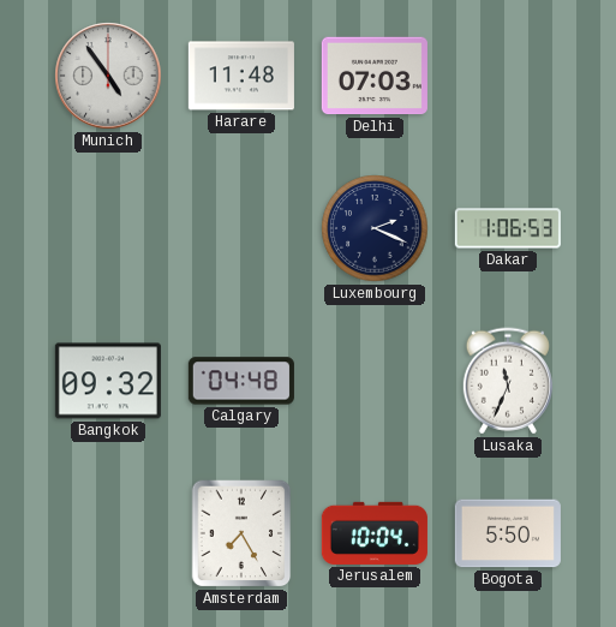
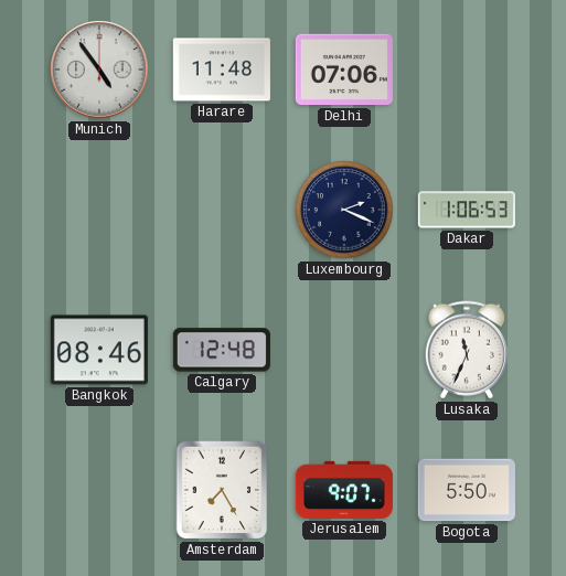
Delhi: 07:03 -> 07:06
Bangkok: 09:32 -> 08:46
Calgary: 04:48 -> 12:48
Jerusalem: 10:04 -> 9:07
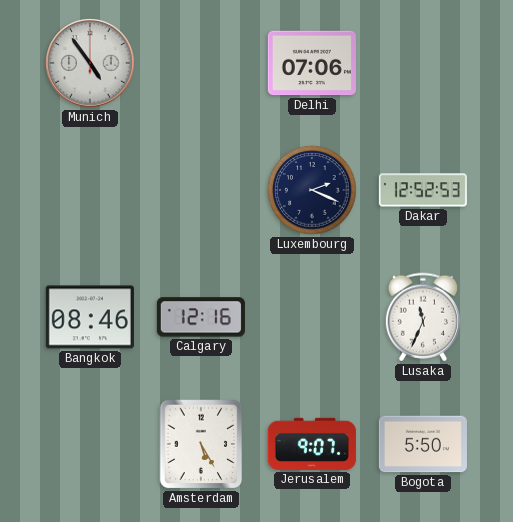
Harare: 11:48 -> none
Dakar: 1:06 -> 12:52
Calgary: 12:48 -> 12:16
Amsterdam: 7:25 -> 5:25
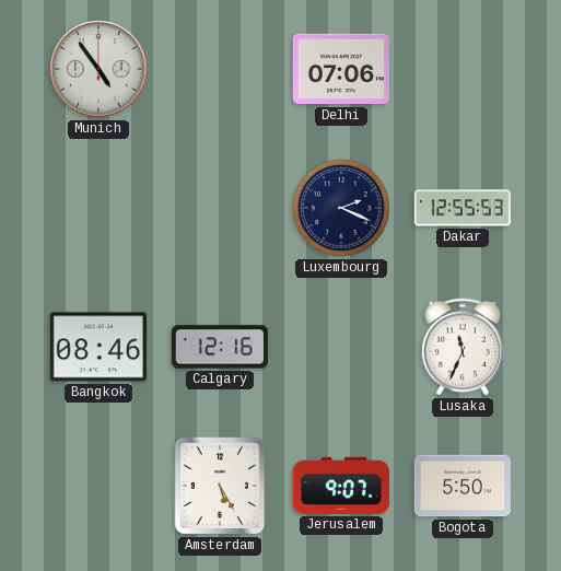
Dakar: 12:52 -> 12:55
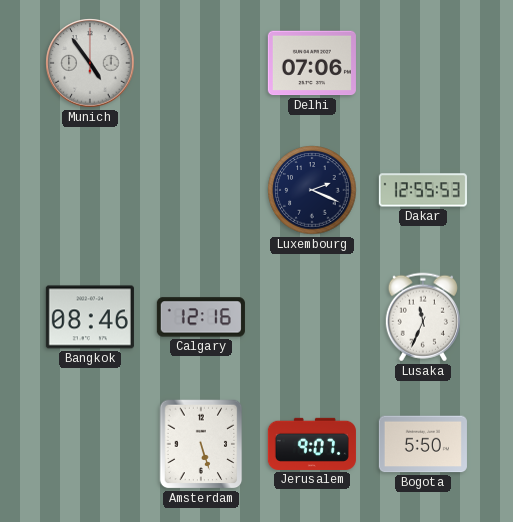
Amsterdam: 5:25 -> 5:27
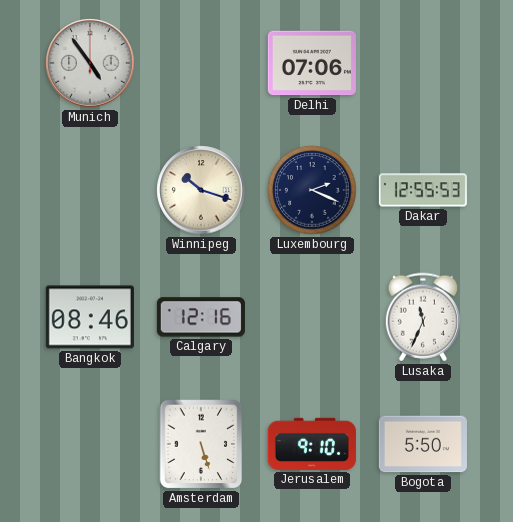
Winnipeg: none -> 10:18
Jerusalem: 9:07 -> 9:10
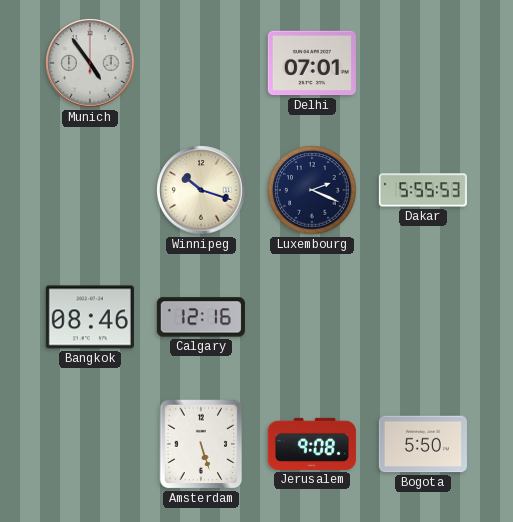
Delhi: 07:06 -> 07:01
Dakar: 12:55 -> 5:55
Lusaka: 11:34 -> none
Jerusalem: 9:10 -> 9:08
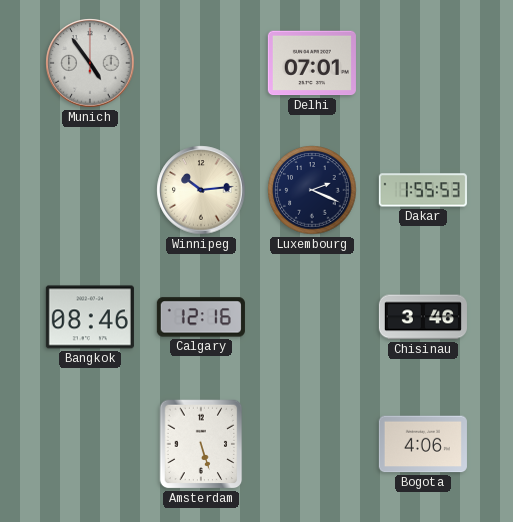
Winnipeg: 10:18 -> 10:14
Dakar: 5:55 -> 1:55
Chisinau: none -> 3:46
Jerusalem: 9:08 -> none
Bogota: 5:50 -> 4:06
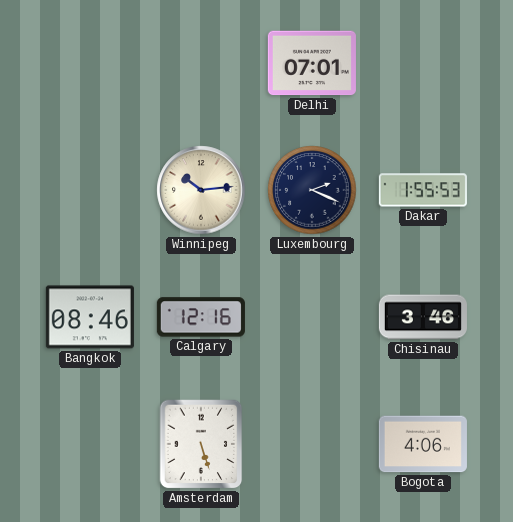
Munich: 4:54 -> none
